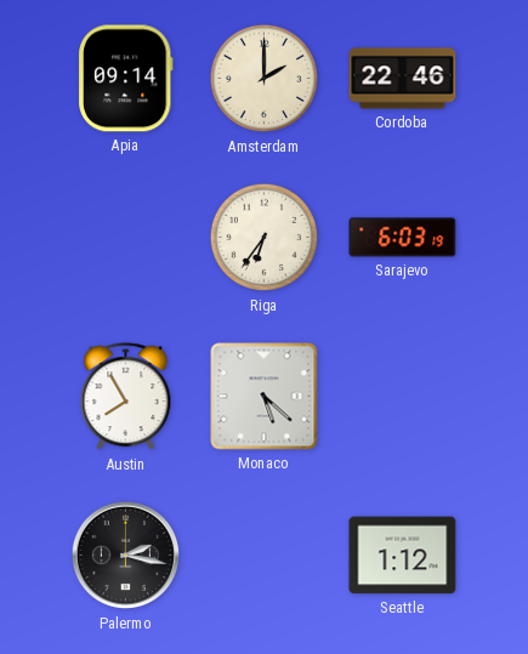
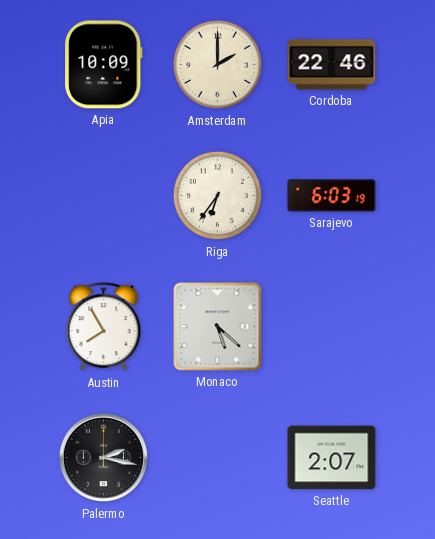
Apia: 09:14 -> 10:09
Seattle: 1:12 -> 2:07
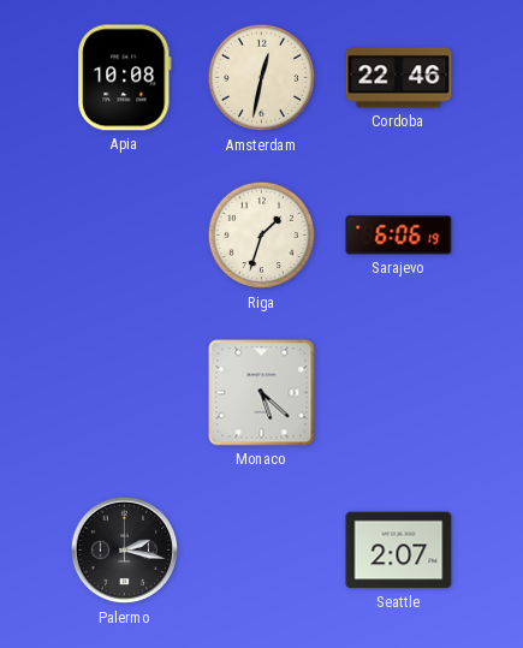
Apia: 10:09 -> 10:08
Amsterdam: 2:00 -> 12:32
Riga: 6:36 -> 1:33
Sarajevo: 6:03 -> 6:06
Austin: 7:55 -> none
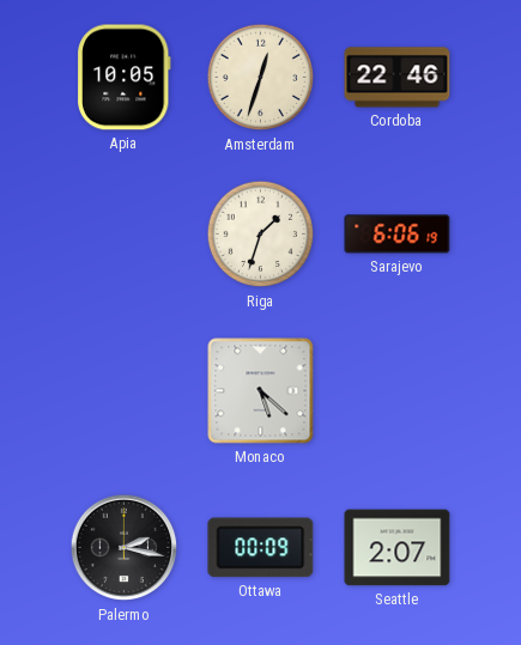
Apia: 10:08 -> 10:05
Amsterdam: 12:32 -> 12:33
Ottawa: none -> 00:09
